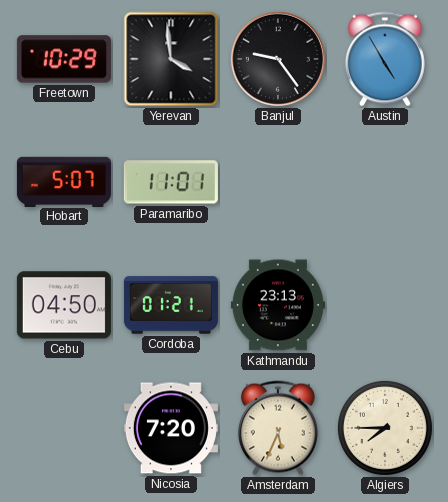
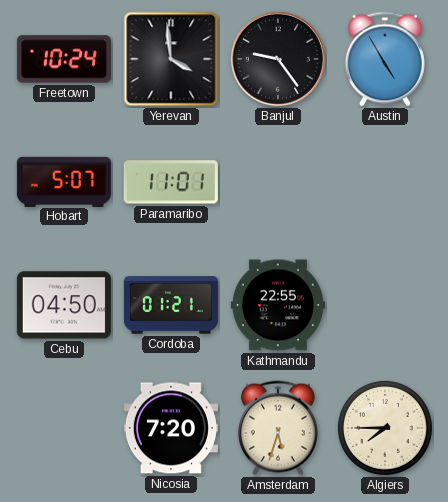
Freetown: 10:29 -> 10:24
Kathmandu: 23:13 -> 22:55
Amsterdam: 5:34 -> 5:33
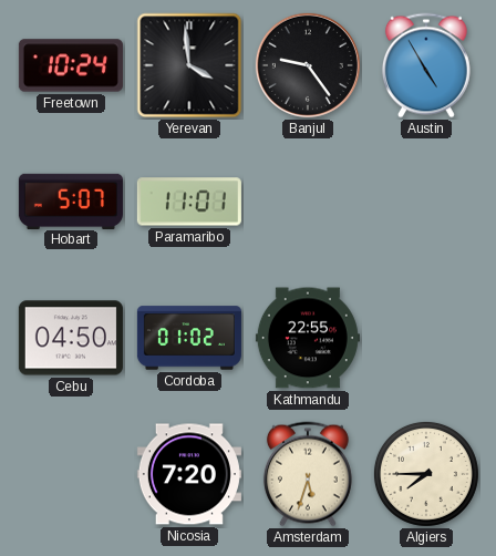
Cordoba: 01:21 -> 01:02
